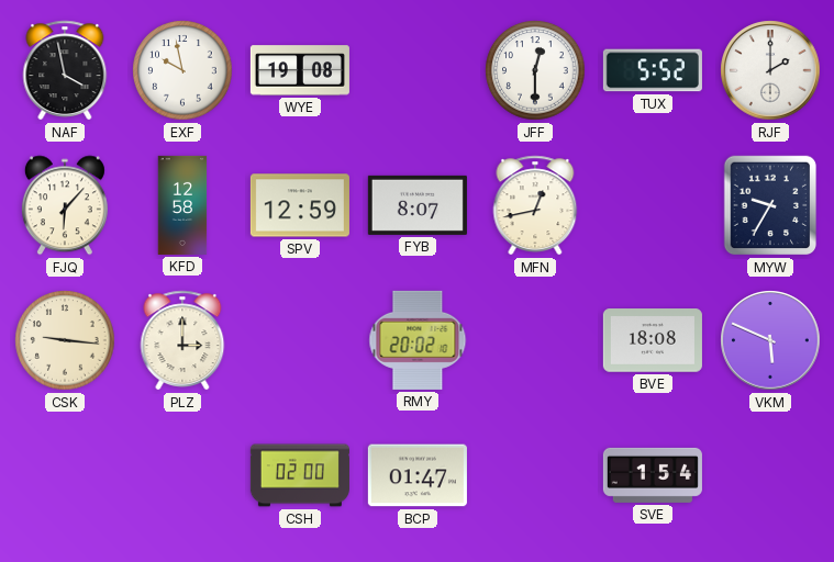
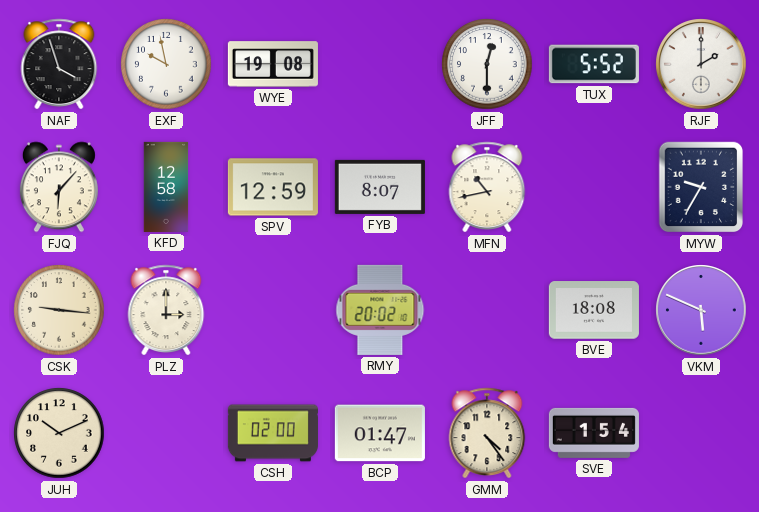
NAF: 3:58 -> 3:57
MFN: 12:43 -> 10:43
JUH: none -> 10:11
GMM: none -> 4:24
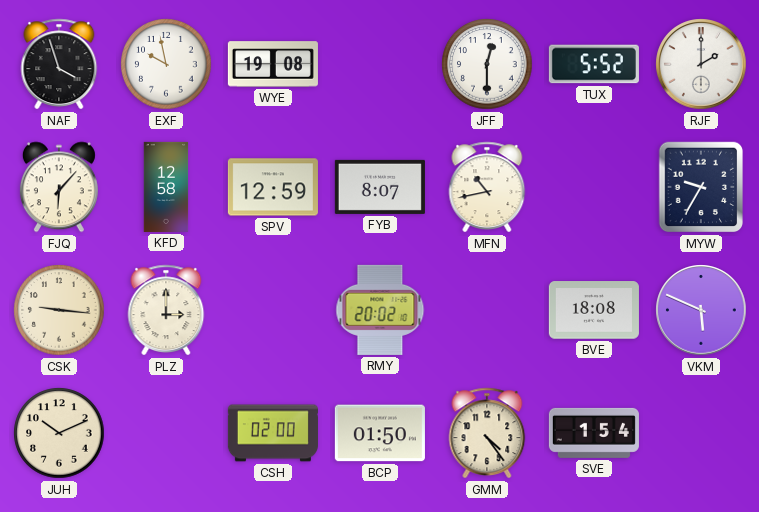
BCP: 01:47 -> 01:50
